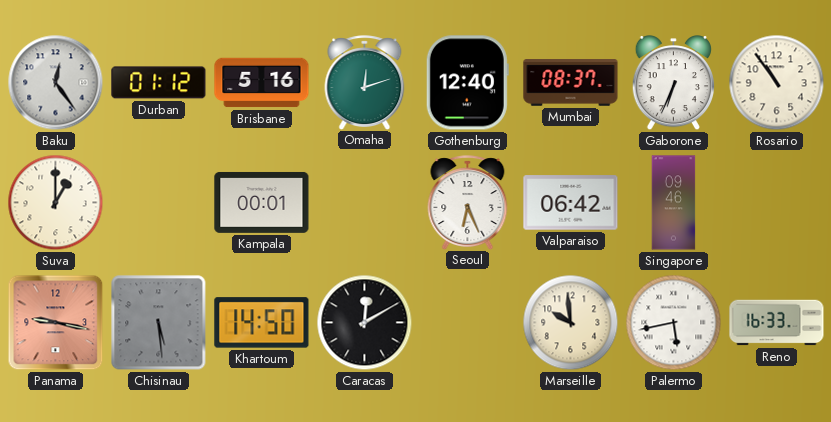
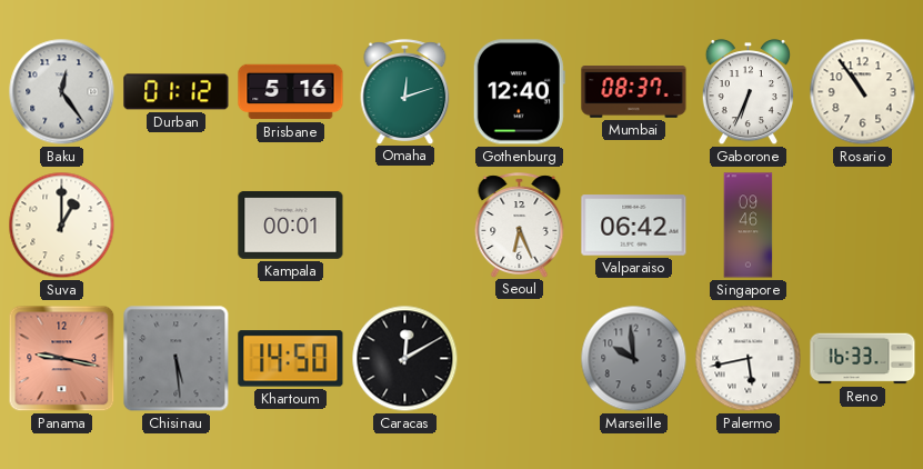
Marseille dial: cream -> grey
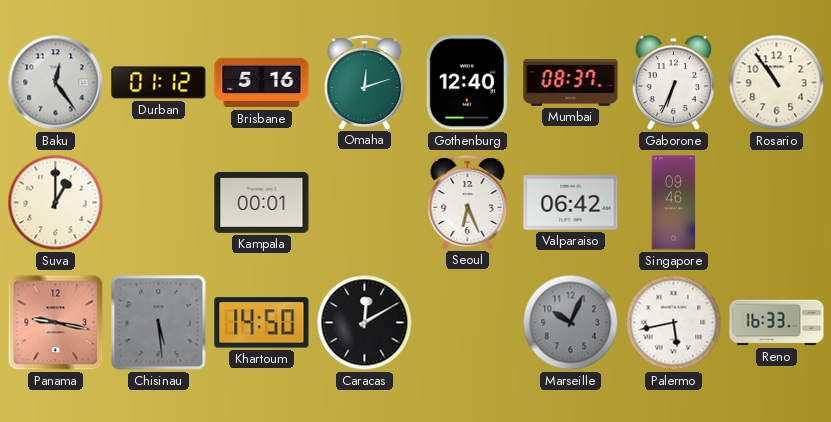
Marseille: 9:59 -> 10:04
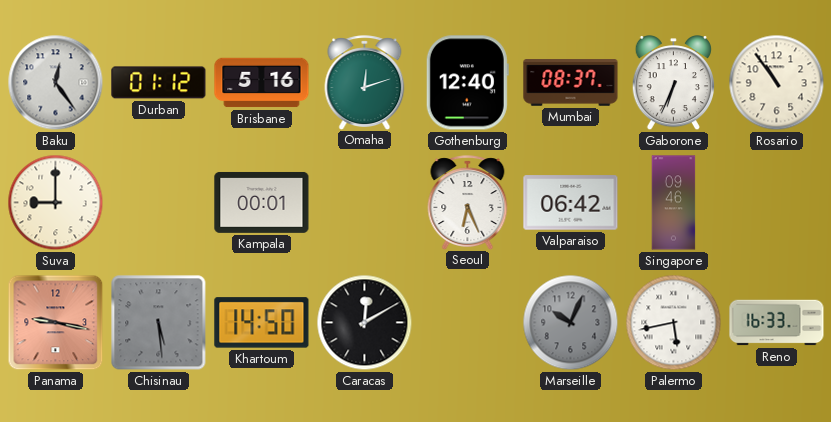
Suva: 1:00 -> 9:00
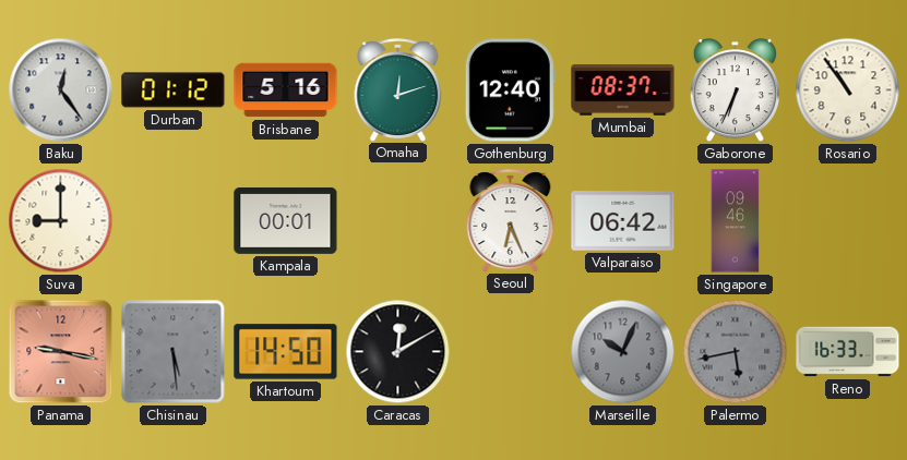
Palermo dial: white -> grey
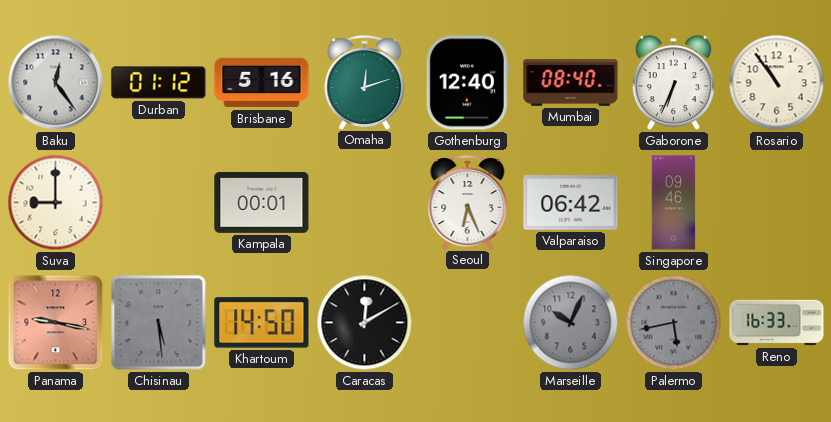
Mumbai: 08:37 -> 08:40
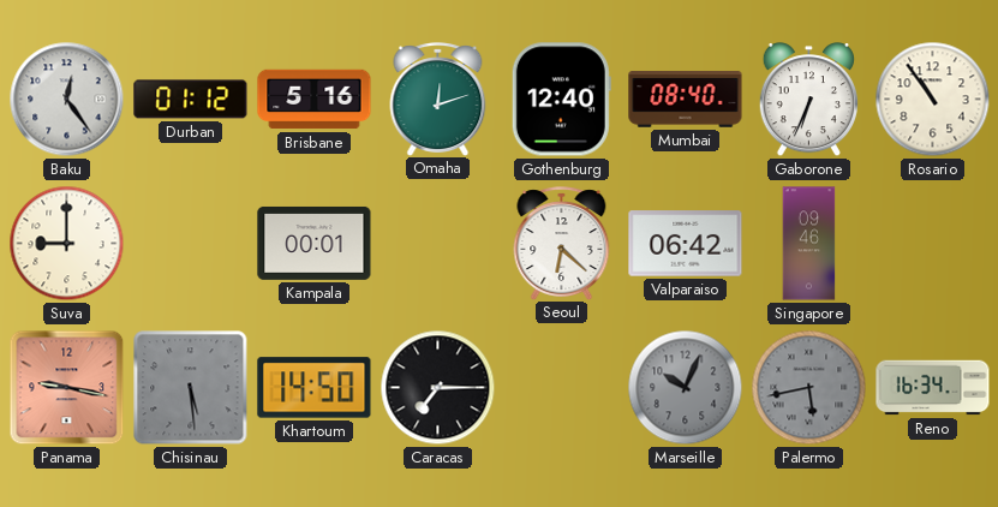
Seoul: 6:26 -> 6:22
Caracas: 12:10 -> 7:15
Reno: 16:33 -> 16:34
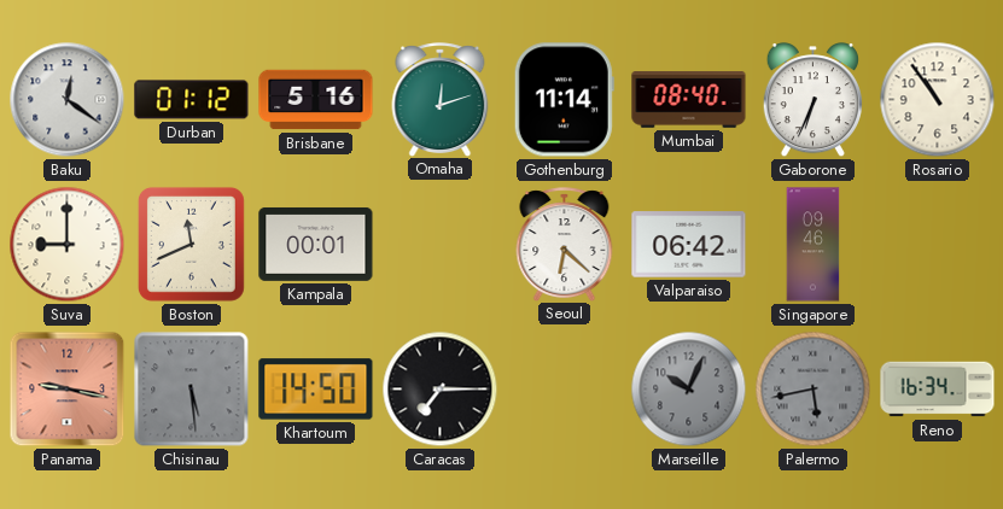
Baku: 12:24 -> 12:21
Gothenburg: 12:40 -> 11:14
Boston: none -> 11:41
